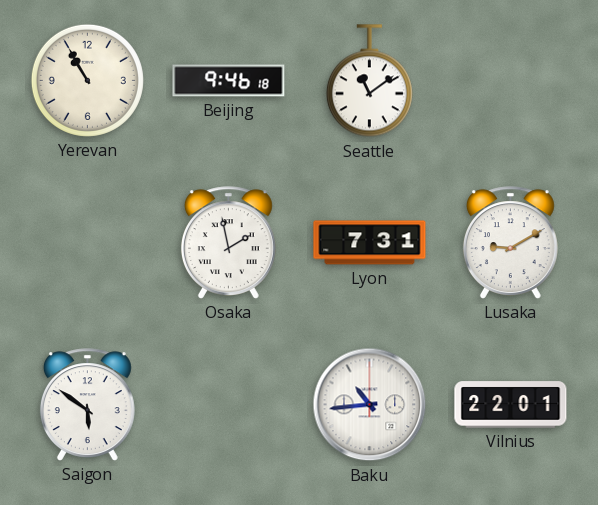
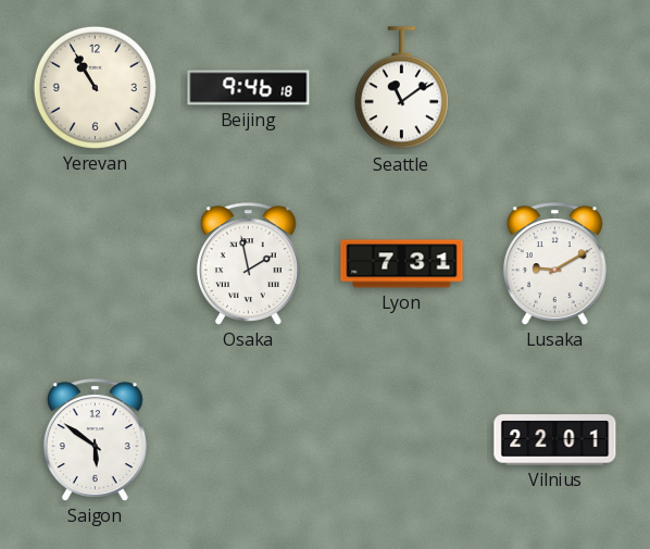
Baku: 10:44 -> none
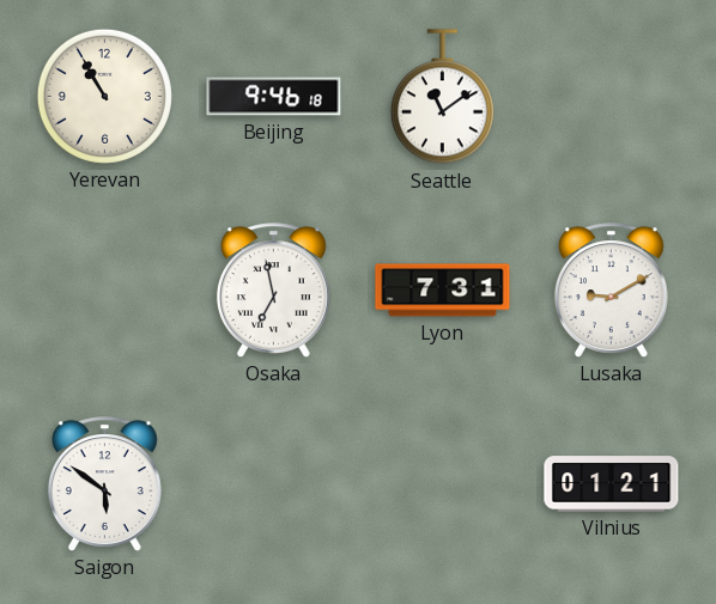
Osaka: 1:58 -> 6:58
Vilnius: 22:01 -> 01:21
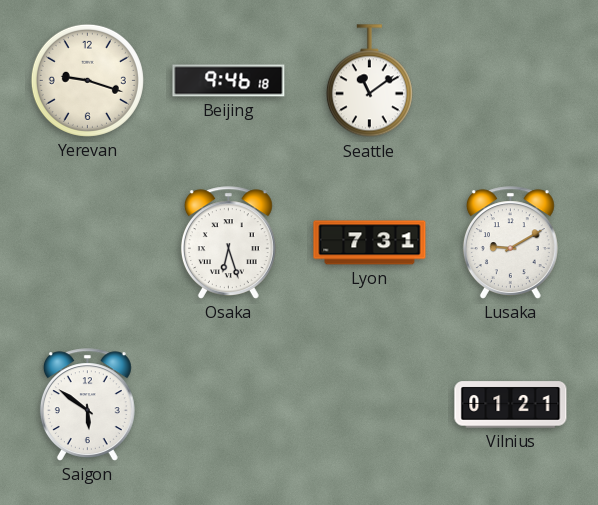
Yerevan: 10:55 -> 9:18
Osaka: 6:58 -> 6:27
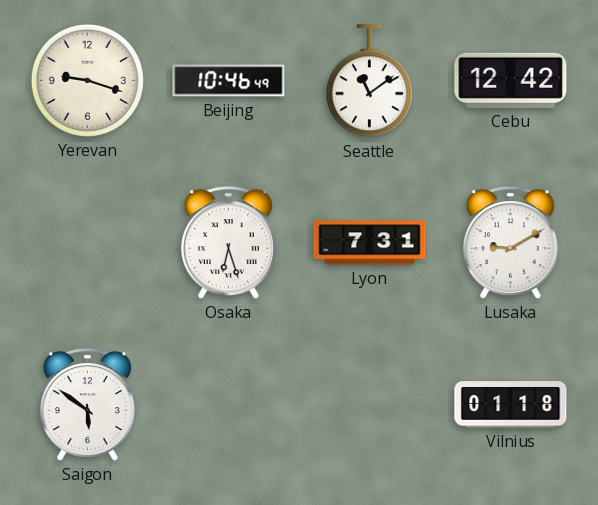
Beijing: 9:46 -> 10:46
Cebu: none -> 12:42
Vilnius: 01:21 -> 01:18
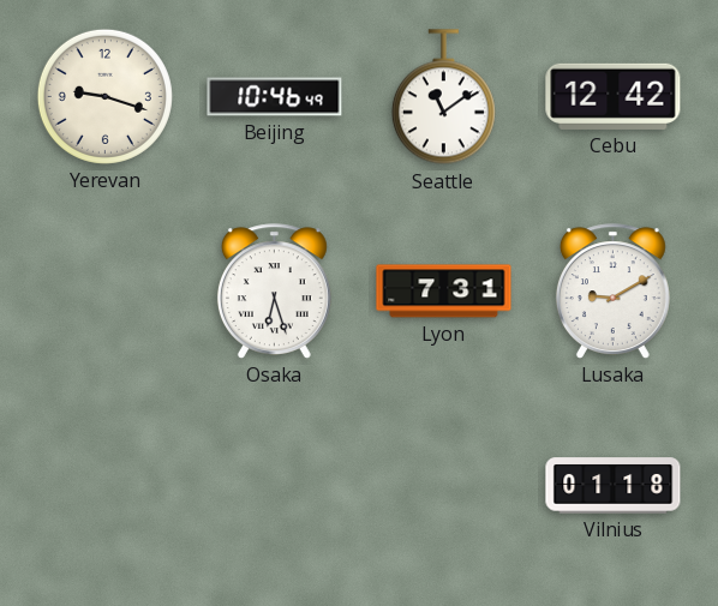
Saigon: 5:51 -> none
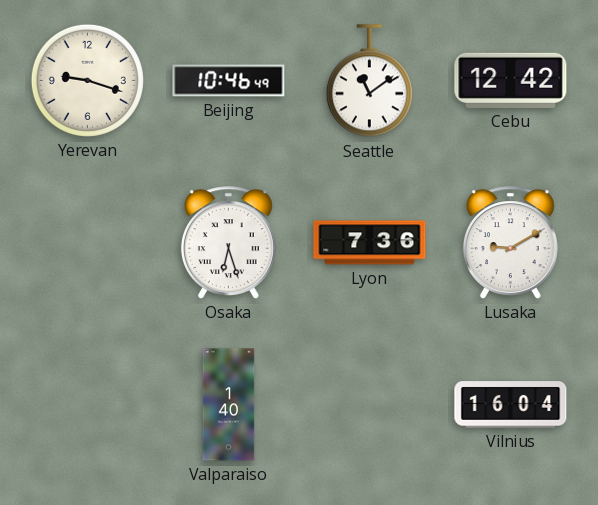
Lyon: 7:31 -> 7:36
Valparaiso: none -> 1:40
Vilnius: 01:18 -> 16:04
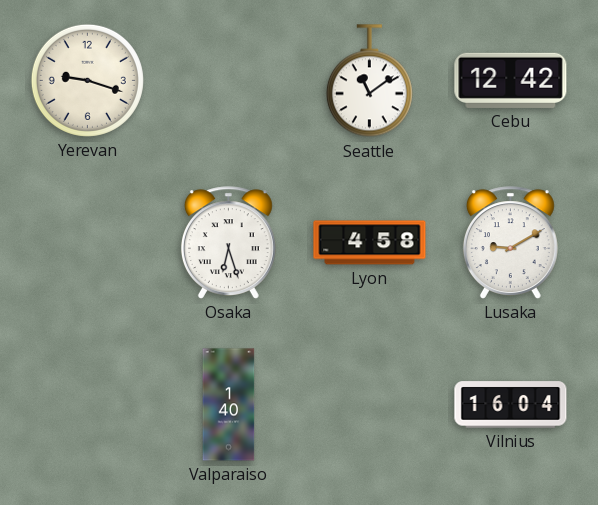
Beijing: 10:46 -> none
Lyon: 7:36 -> 4:58
